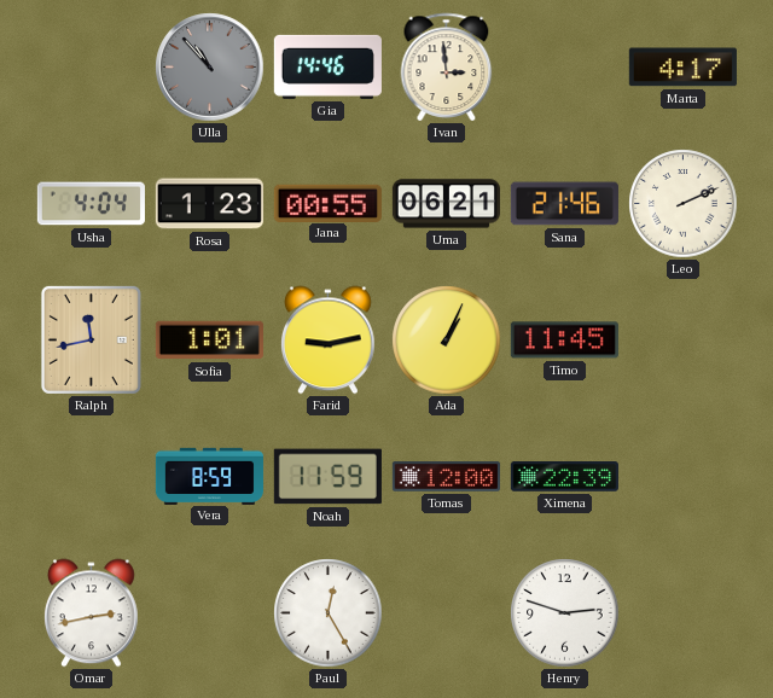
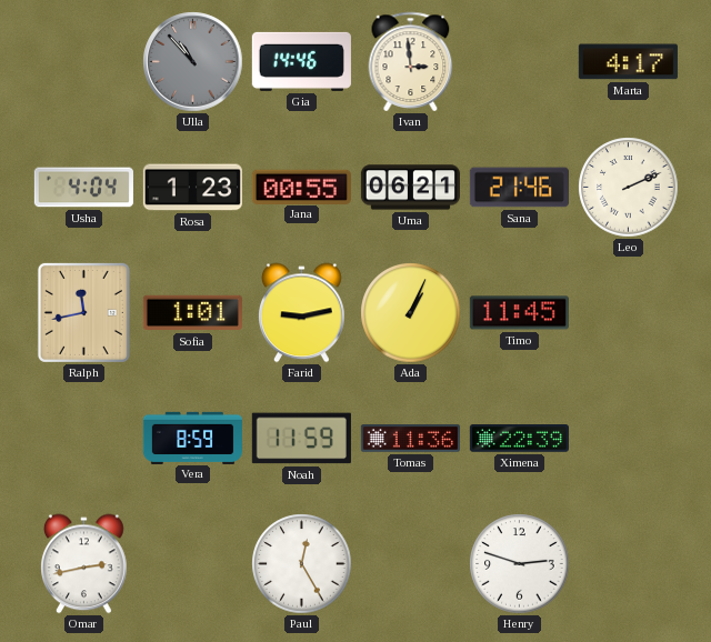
Tomas: 12:00 -> 11:36
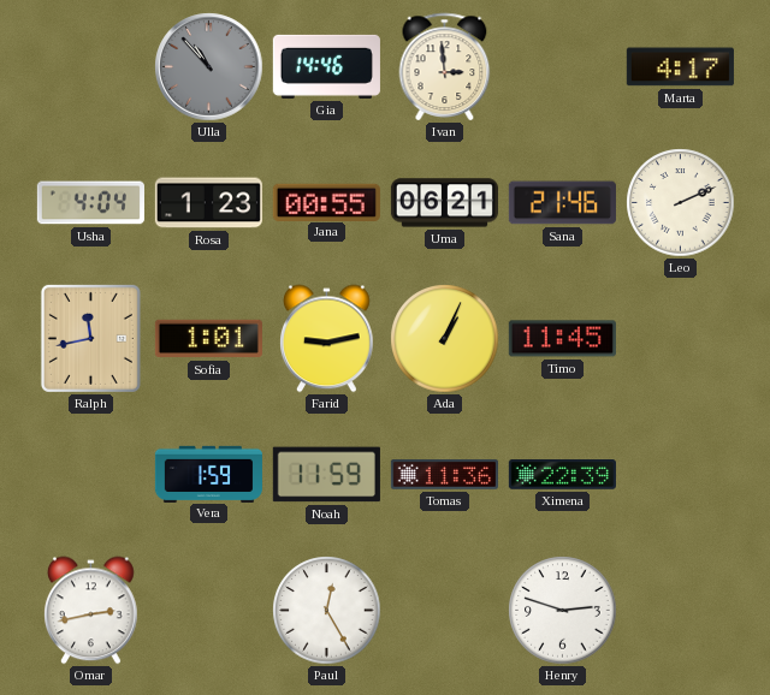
Vera: 8:59 -> 1:59
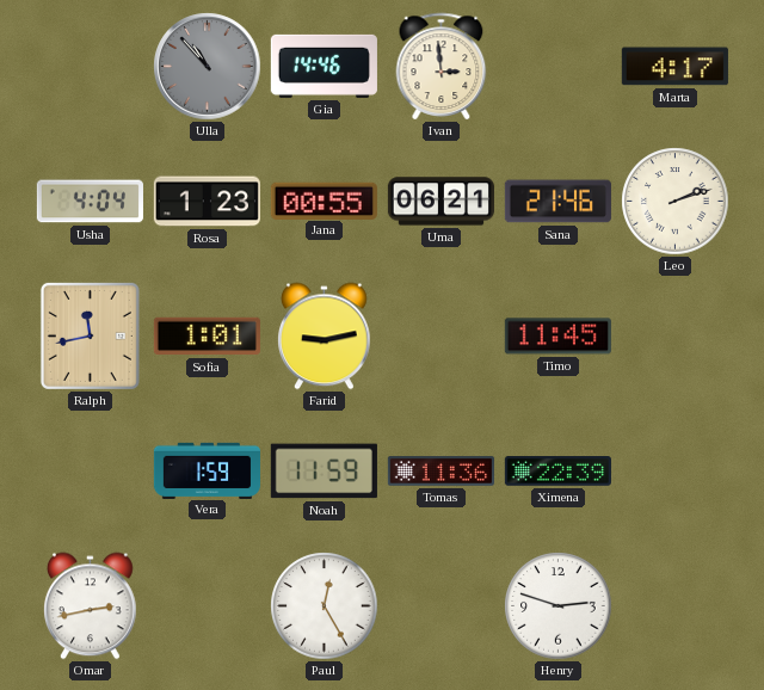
Leo: 2:11 -> 2:12
Ada: 1:04 -> none
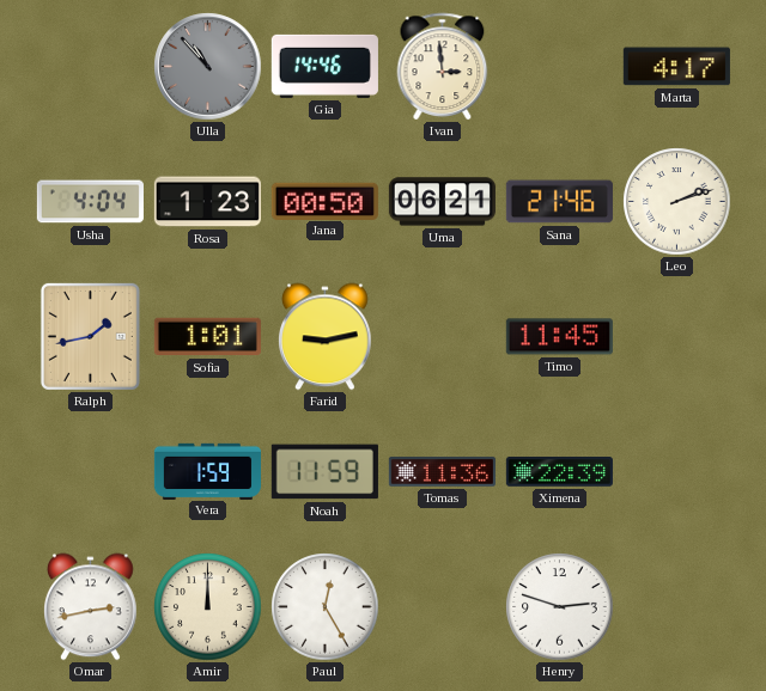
Jana: 00:55 -> 00:50
Ralph: 11:43 -> 1:43
Amir: none -> 12:00
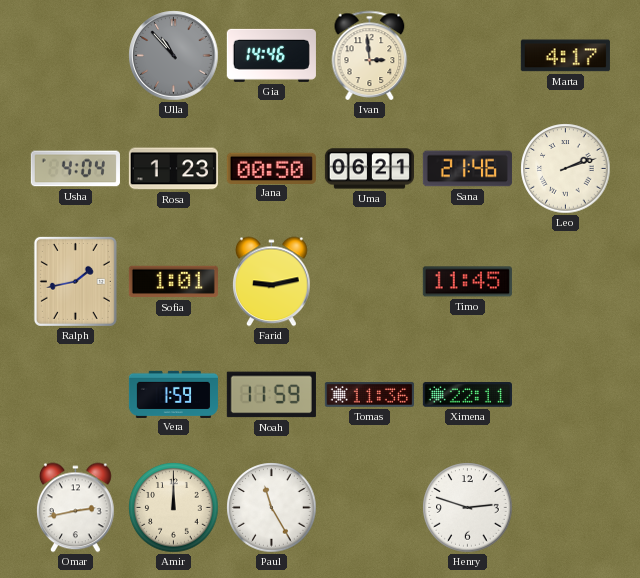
Ximena: 22:39 -> 22:11
Paul: 12:25 -> 11:25
